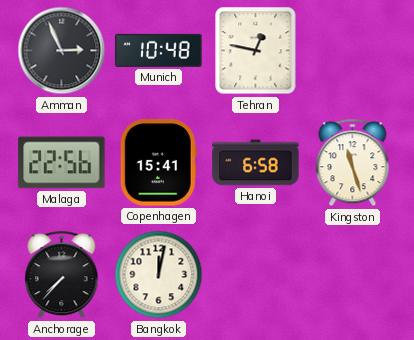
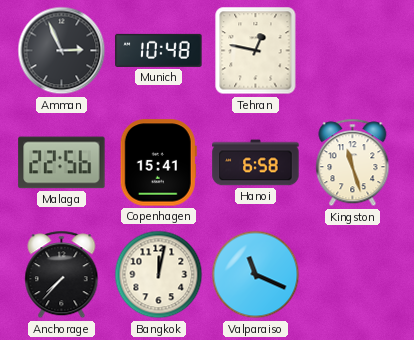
Valparaiso: none -> 11:19
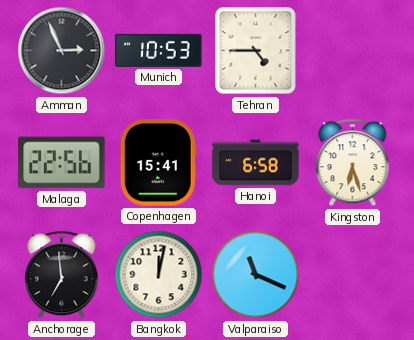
Munich: 10:48 -> 10:53
Tehran: 12:47 -> 4:45
Kingston: 11:27 -> 6:27
Anchorage: 7:37 -> 6:59
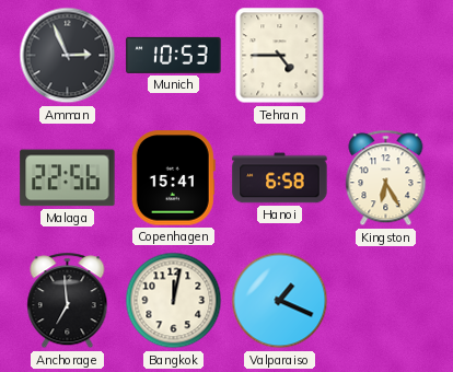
Kingston: 6:27 -> 6:25
Valparaiso: 11:19 -> 1:19
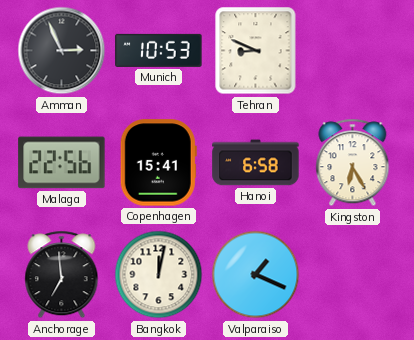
Tehran: 4:45 -> 8:49
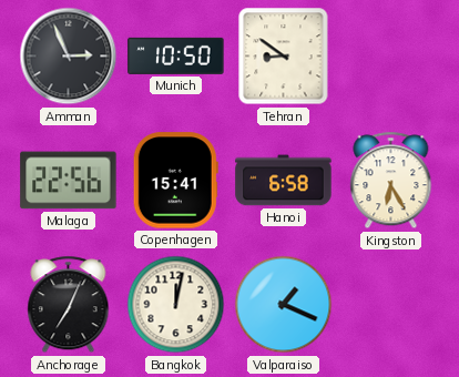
Munich: 10:53 -> 10:50
Tehran: 8:49 -> 8:51
Anchorage: 6:59 -> 7:04
